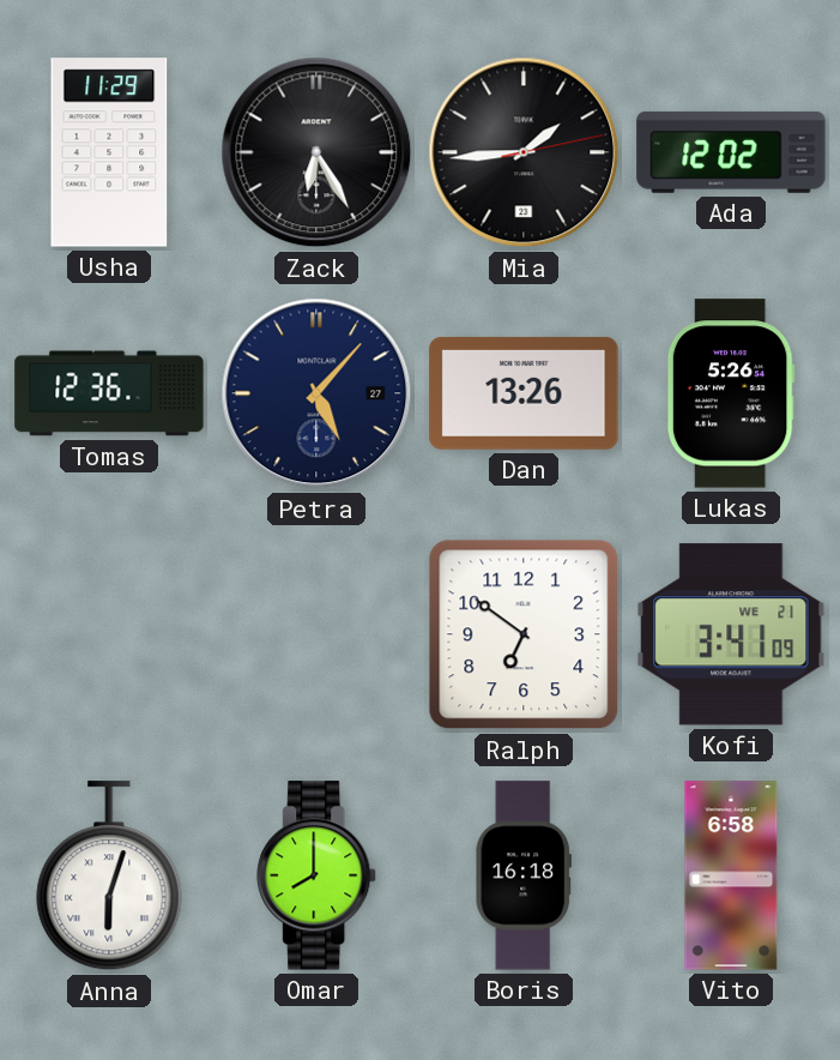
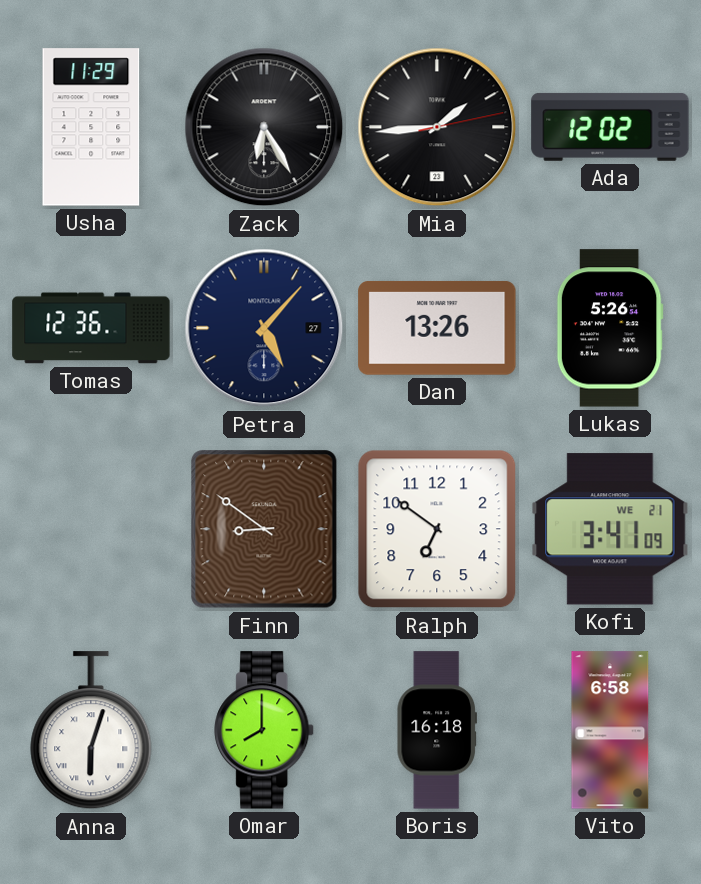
Finn: none -> 8:51
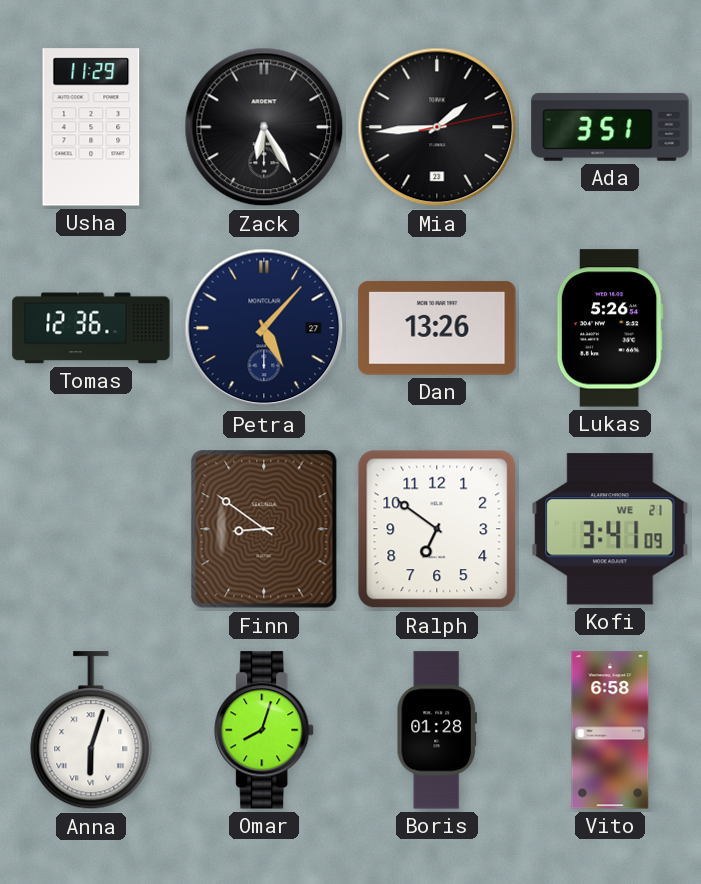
Ada: 12:02 -> 3:51
Omar: 8:00 -> 8:03
Boris: 16:18 -> 01:28
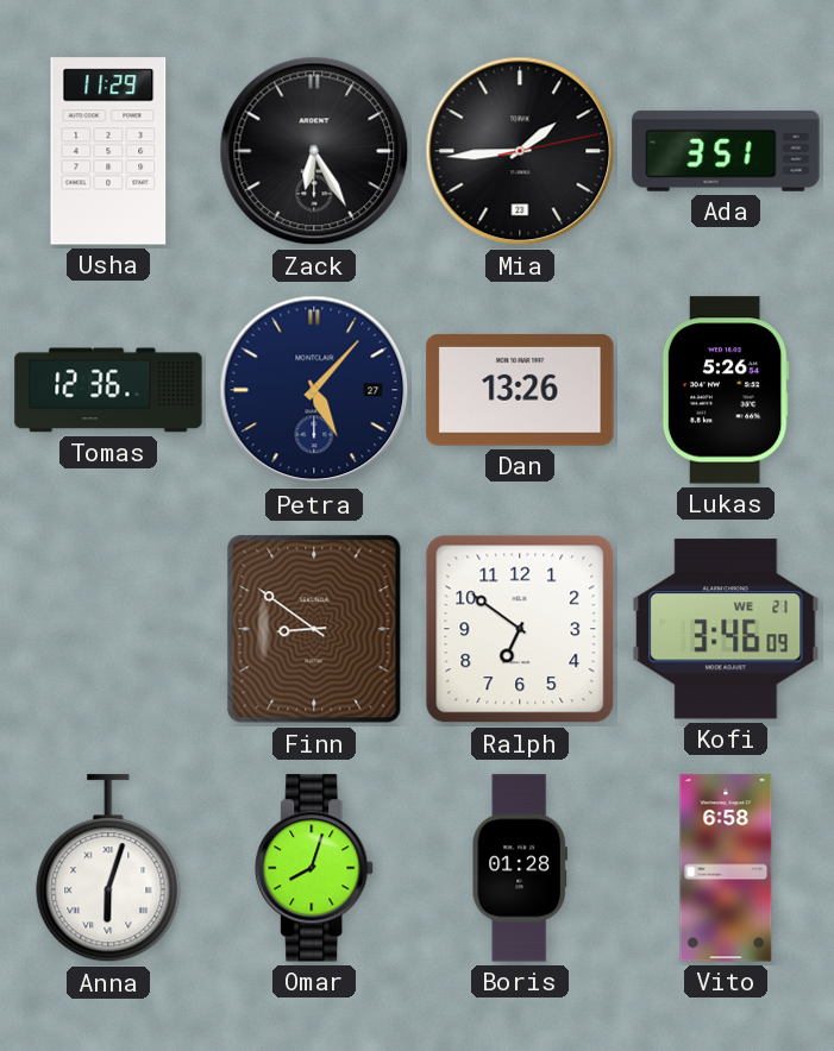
Kofi: 3:41 -> 3:46
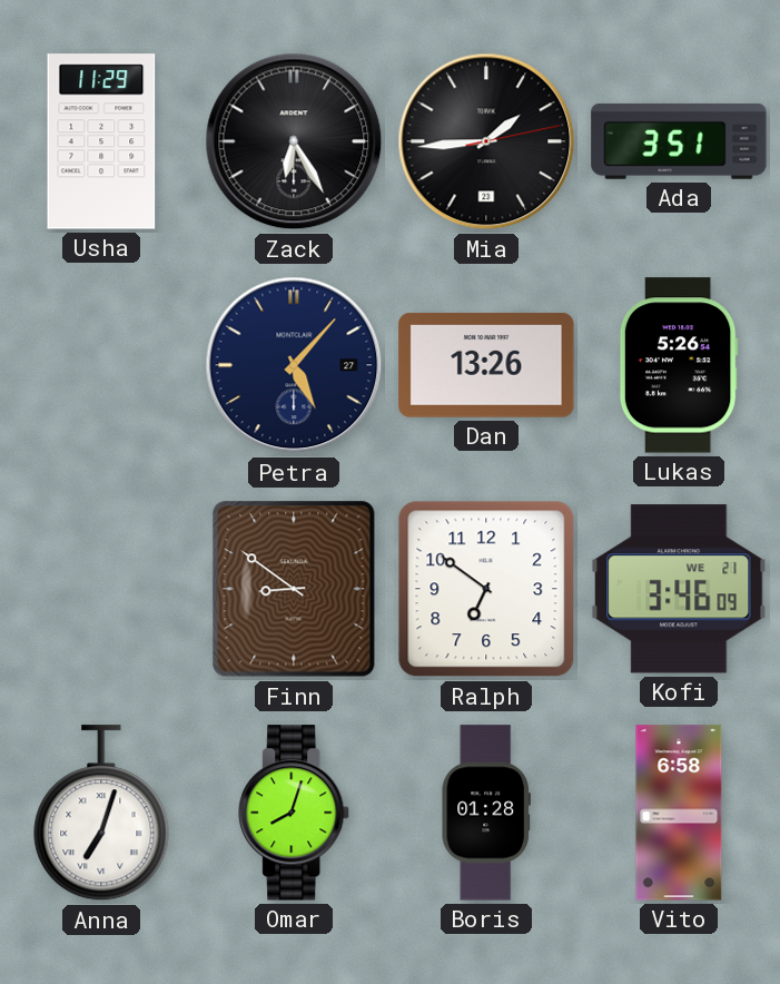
Tomas: 12:36 -> none
Anna: 6:03 -> 7:03
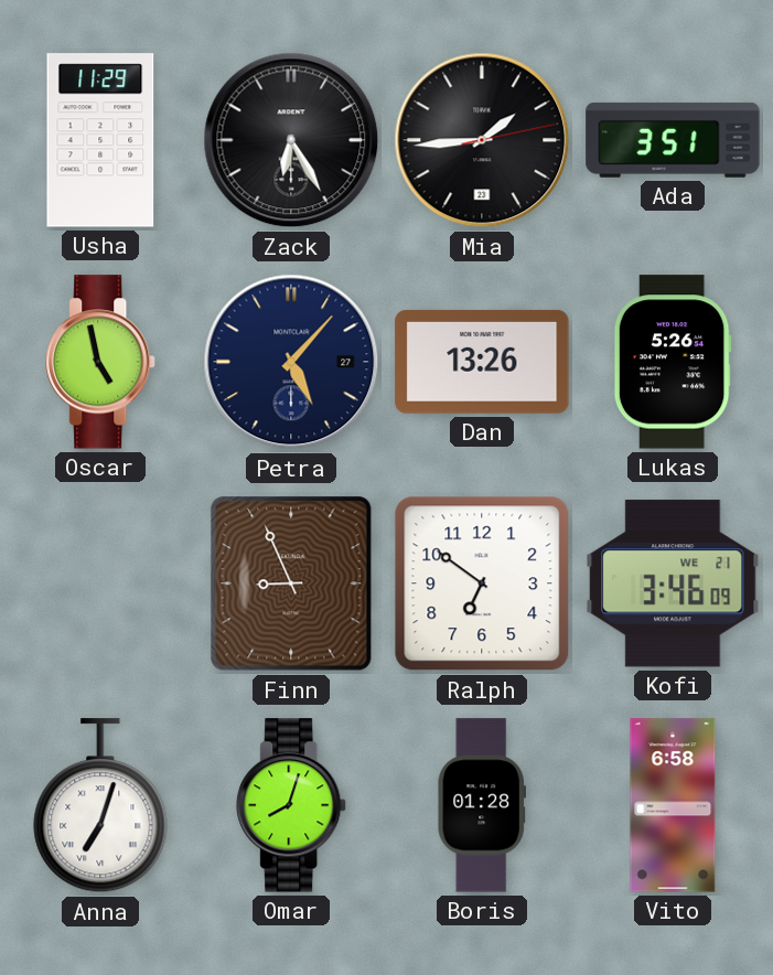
Oscar: none -> 4:58
Finn: 8:51 -> 8:56
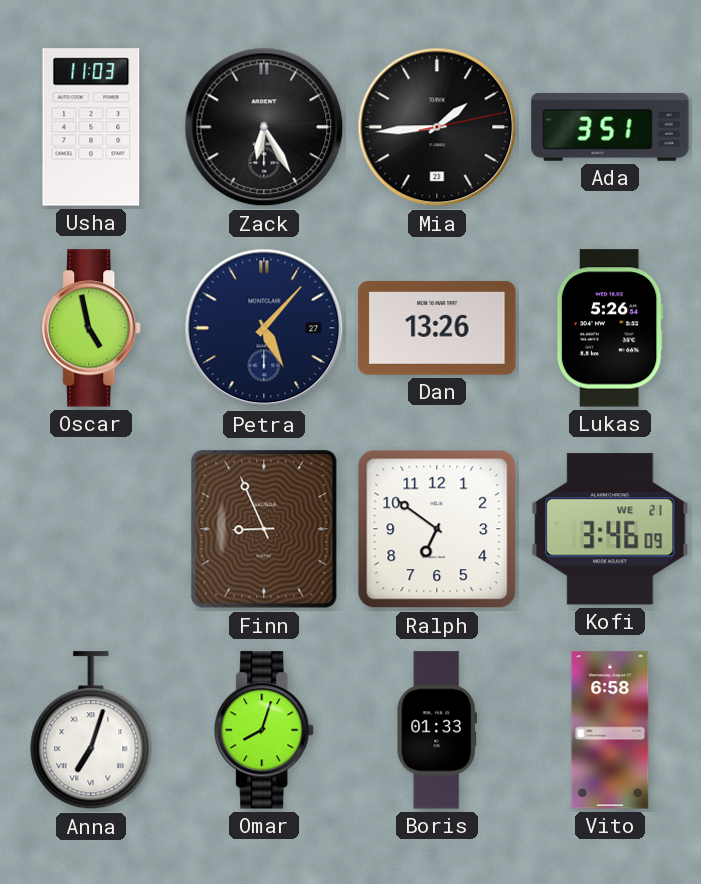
Usha: 11:29 -> 11:03
Boris: 01:28 -> 01:33
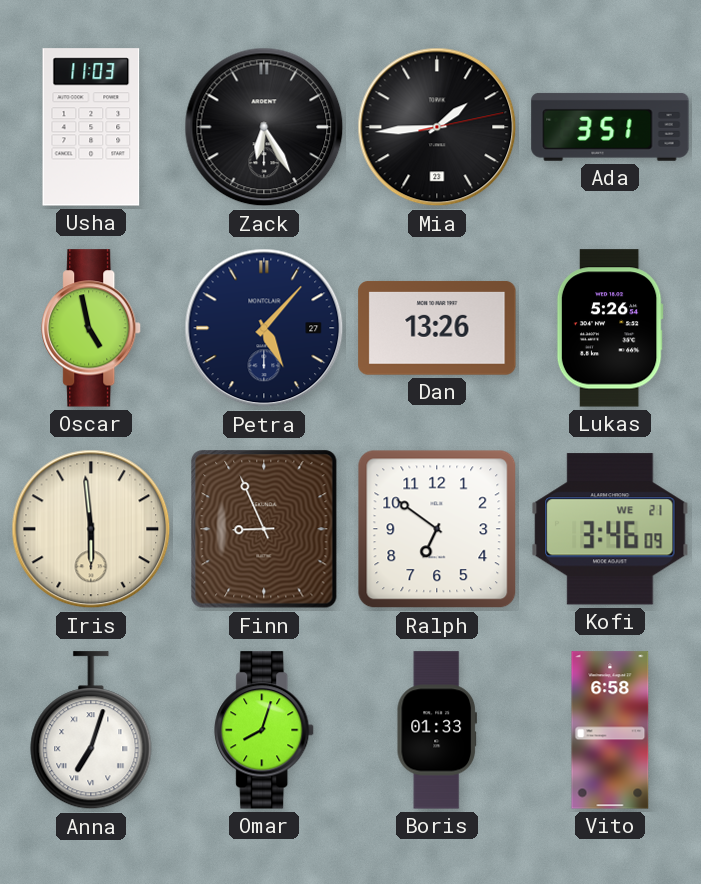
Iris: none -> 5:59
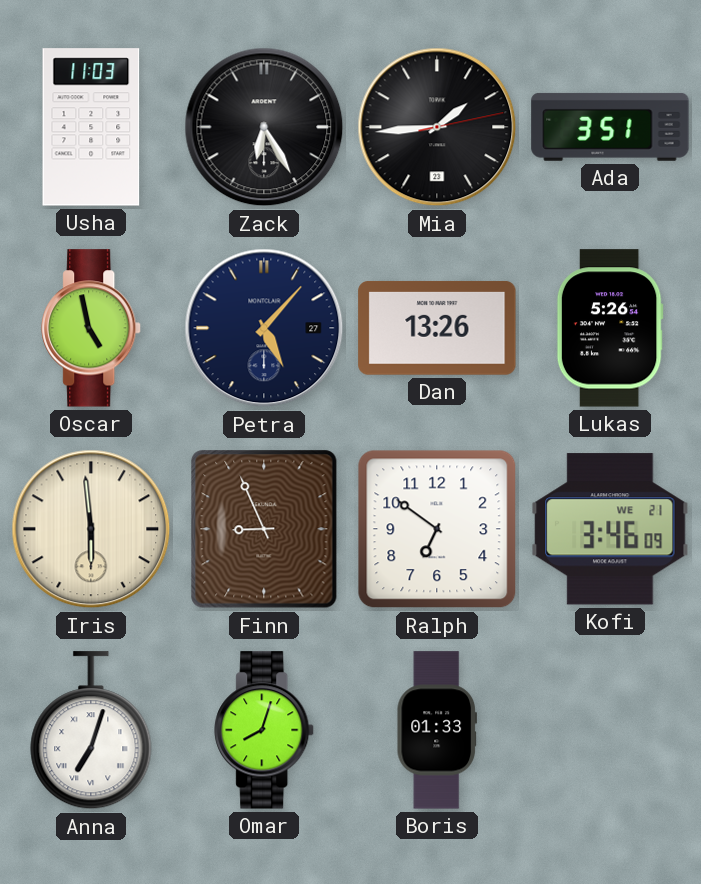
Vito: 6:58 -> none
